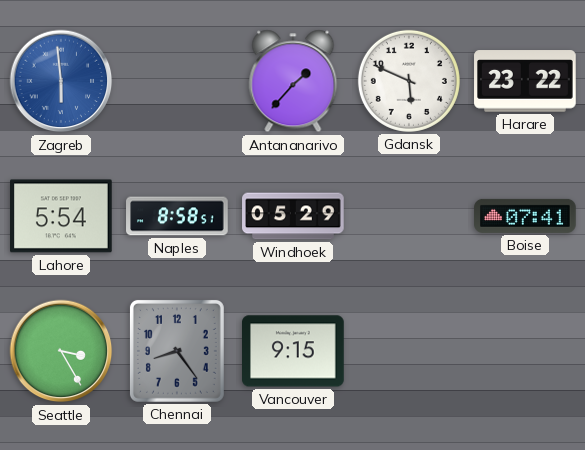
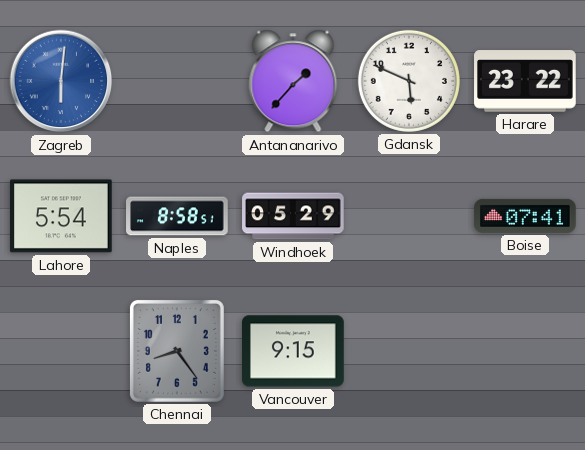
Zagreb: 5:59 -> 6:01
Seattle: 3:25 -> none
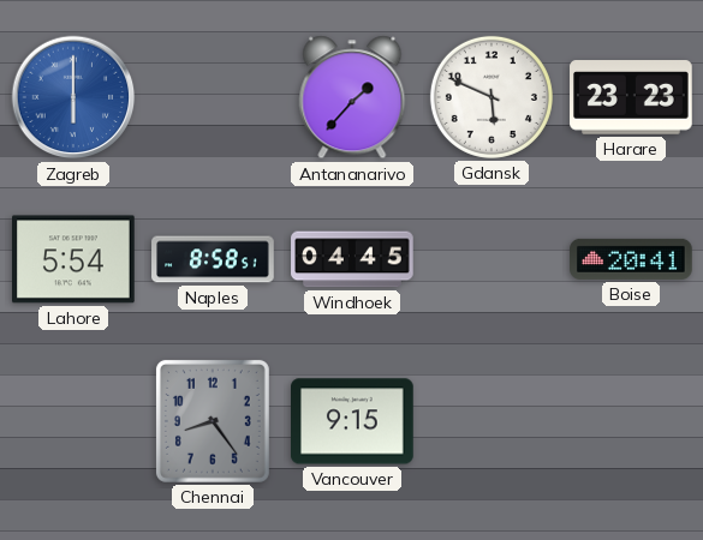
Zagreb: 6:01 -> 6:00
Harare: 23:22 -> 23:23
Windhoek: 05:29 -> 04:45
Boise: 07:41 -> 20:41
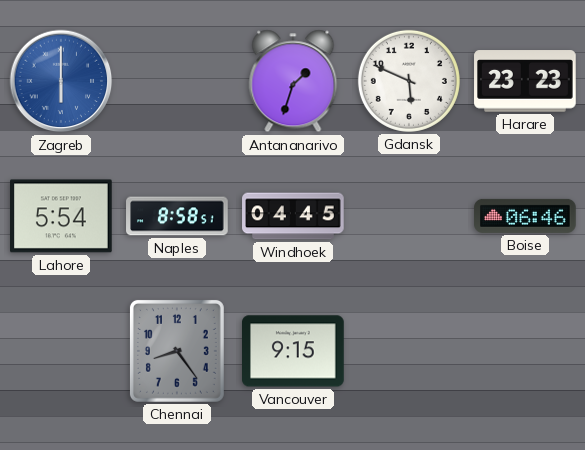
Antananarivo: 1:37 -> 1:33
Boise: 20:41 -> 06:46
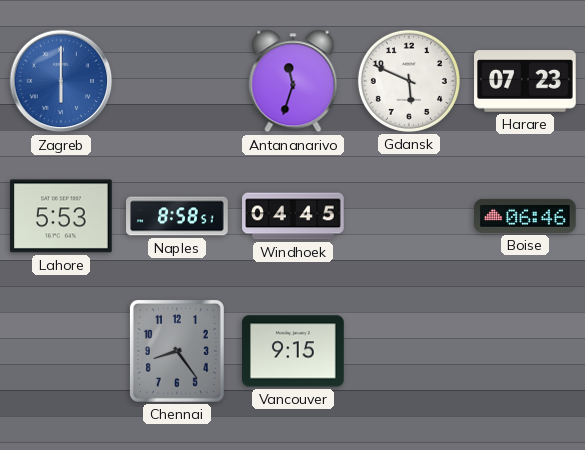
Antananarivo: 1:33 -> 11:33
Harare: 23:23 -> 07:23
Lahore: 5:54 -> 5:53
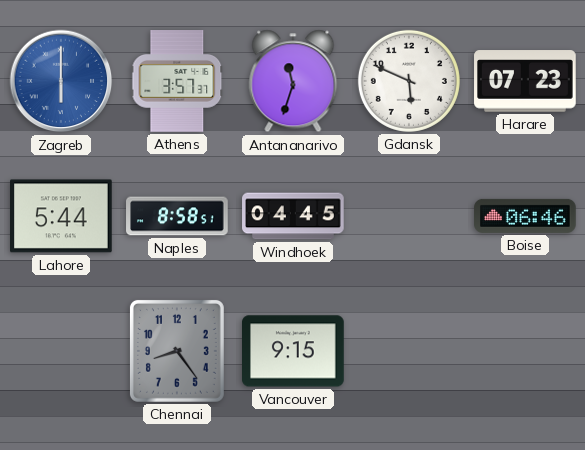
Athens: none -> 3:57
Lahore: 5:53 -> 5:44
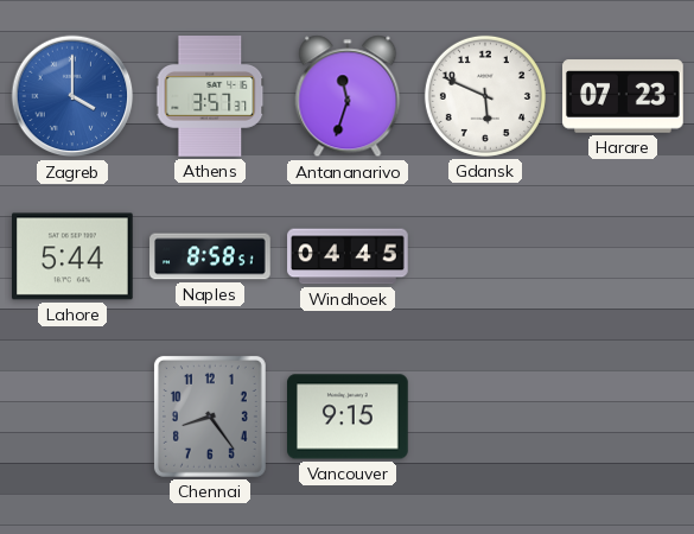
Zagreb: 6:00 -> 4:00
Boise: 06:46 -> none
